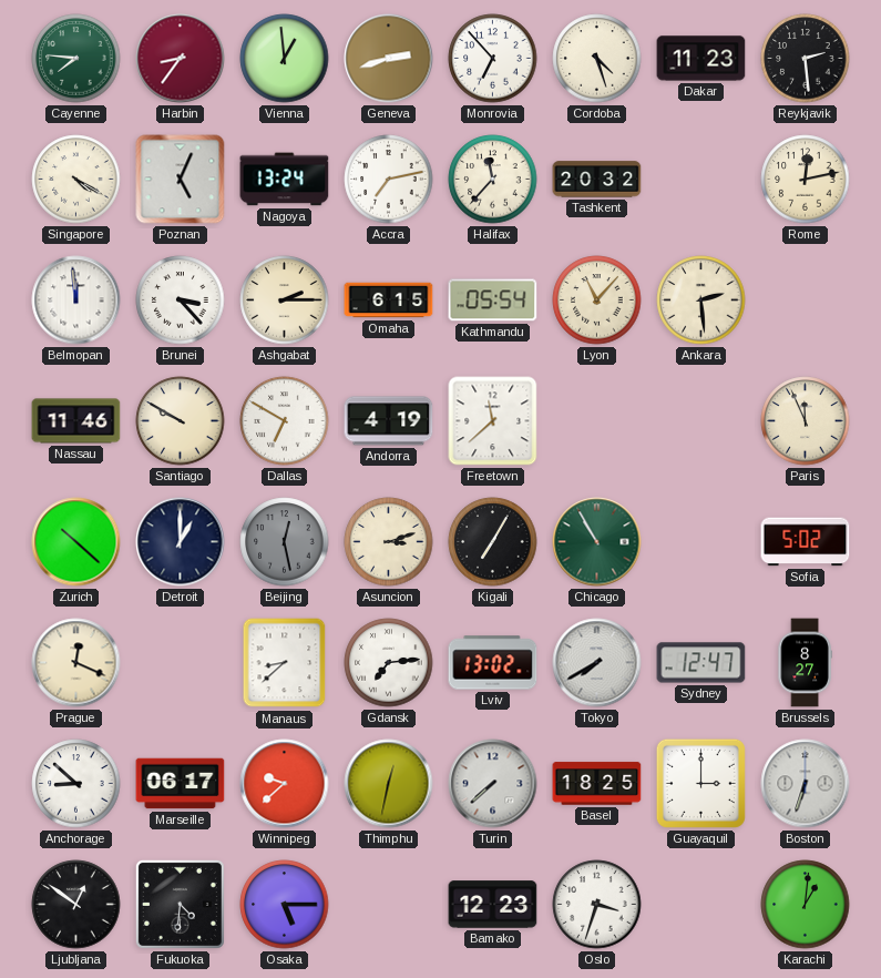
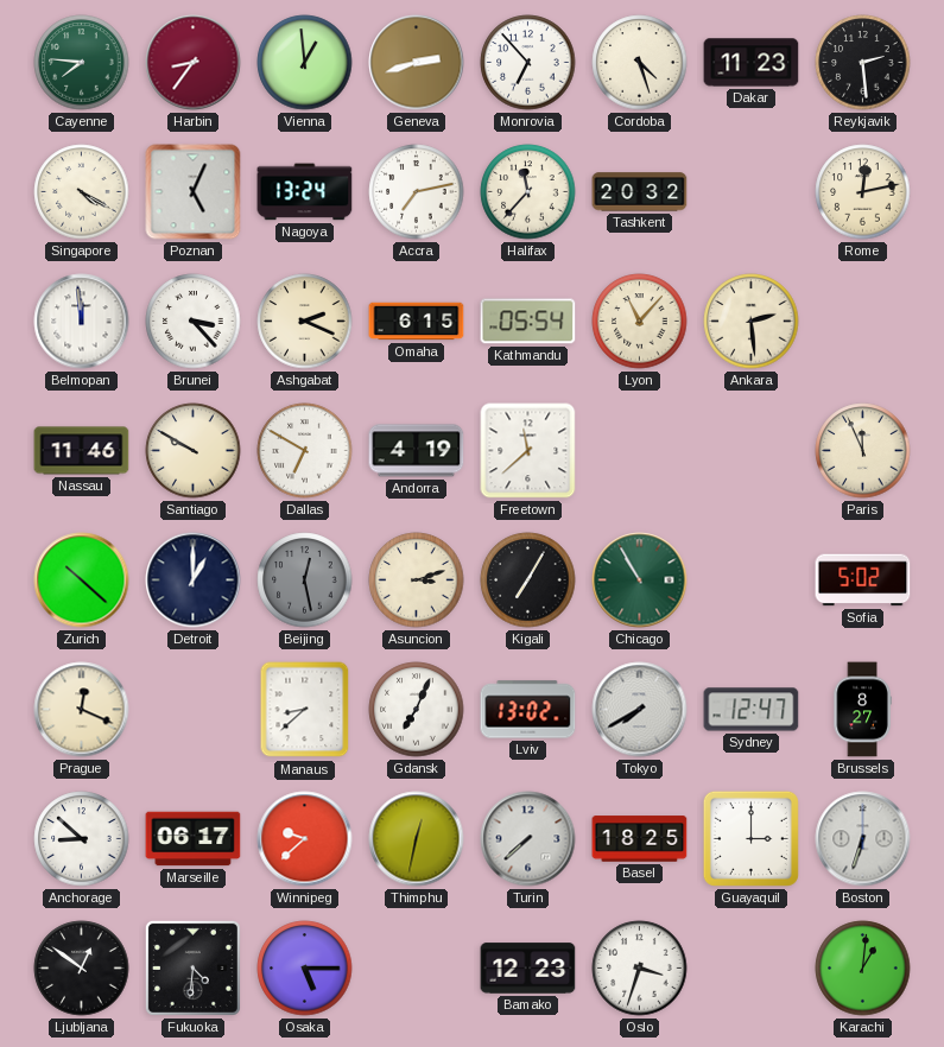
Ashgabat: 2:15 -> 2:19
Gdansk: 7:14 -> 7:04
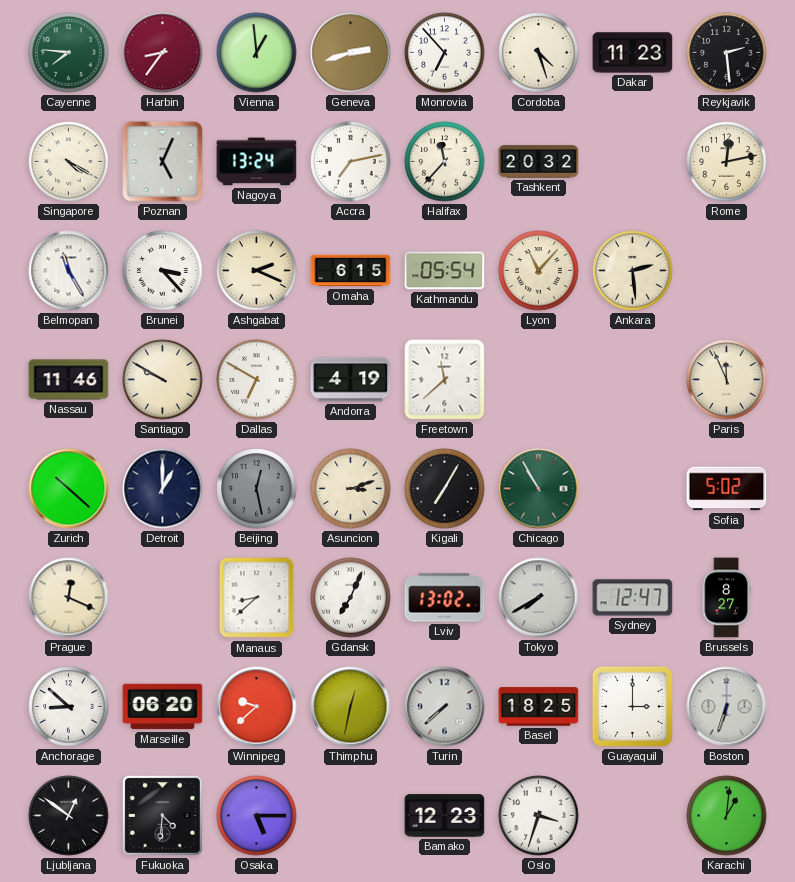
Belmopan: 11:59 -> 11:25
Marseille: 06:17 -> 06:20
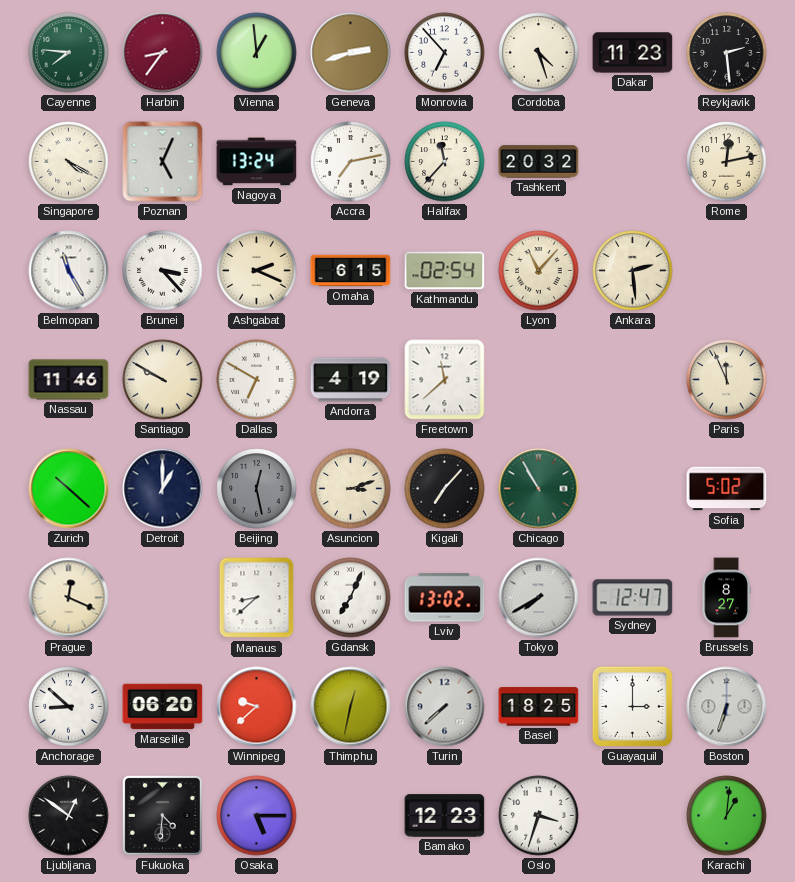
Kathmandu: 05:54 -> 02:54
Kigali: 7:05 -> 7:07
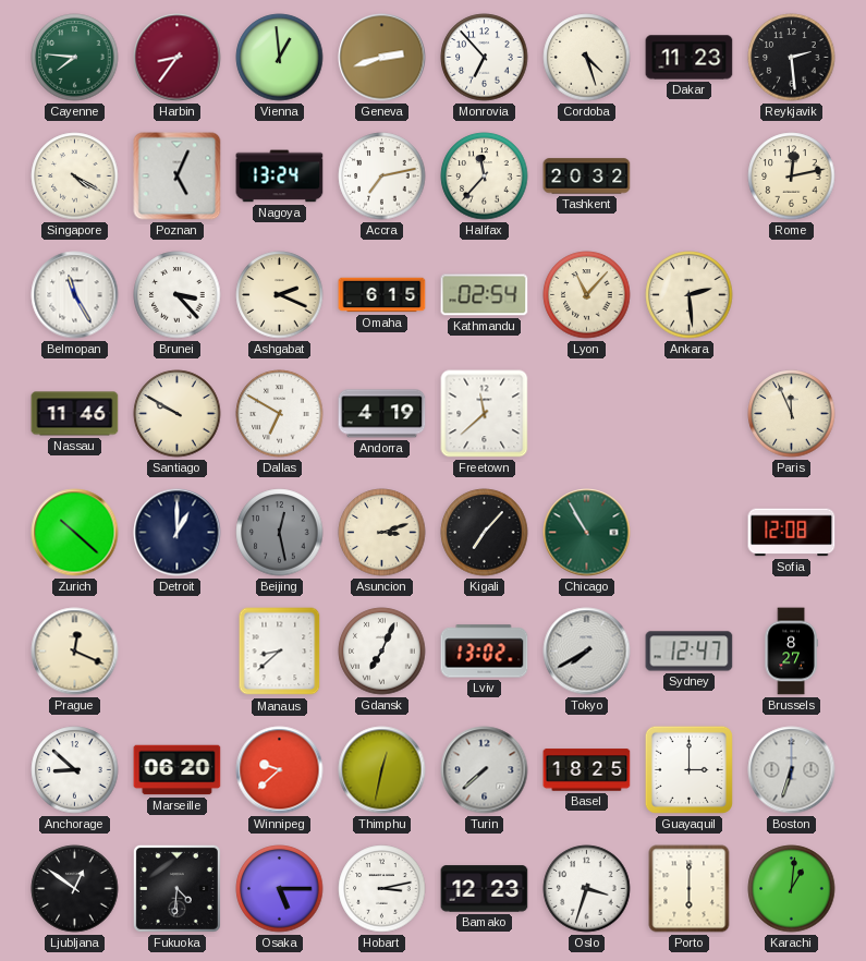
Sofia: 5:02 -> 12:08
Hobart: none -> 3:13
Porto: none -> 6:00
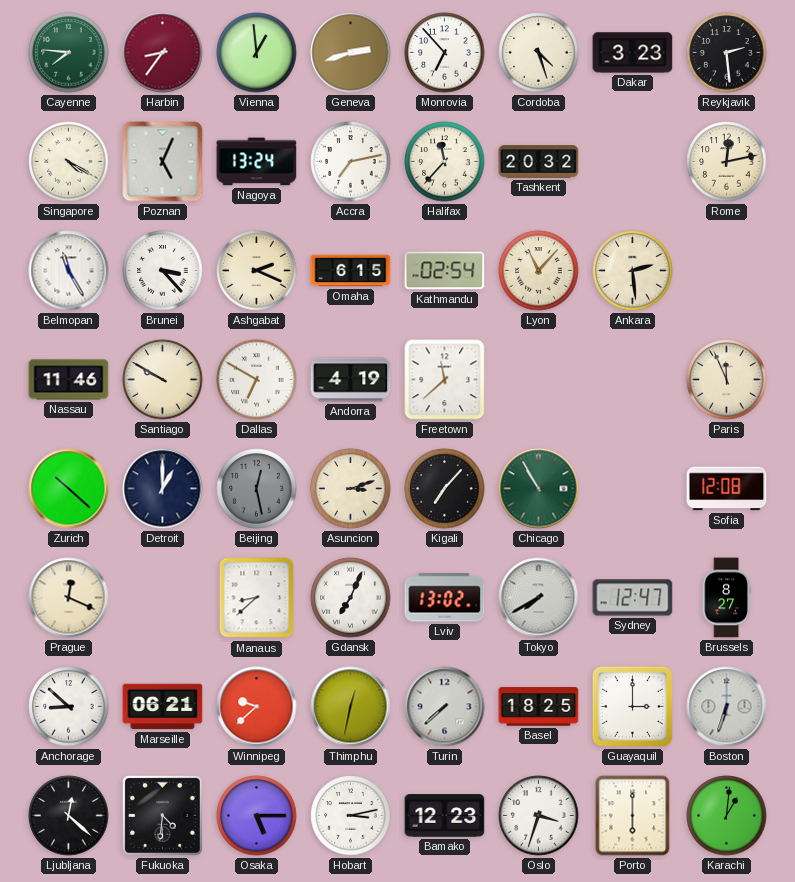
Dakar: 11:23 -> 3:23
Marseille: 06:20 -> 06:21
Ljubljana: 12:51 -> 12:22
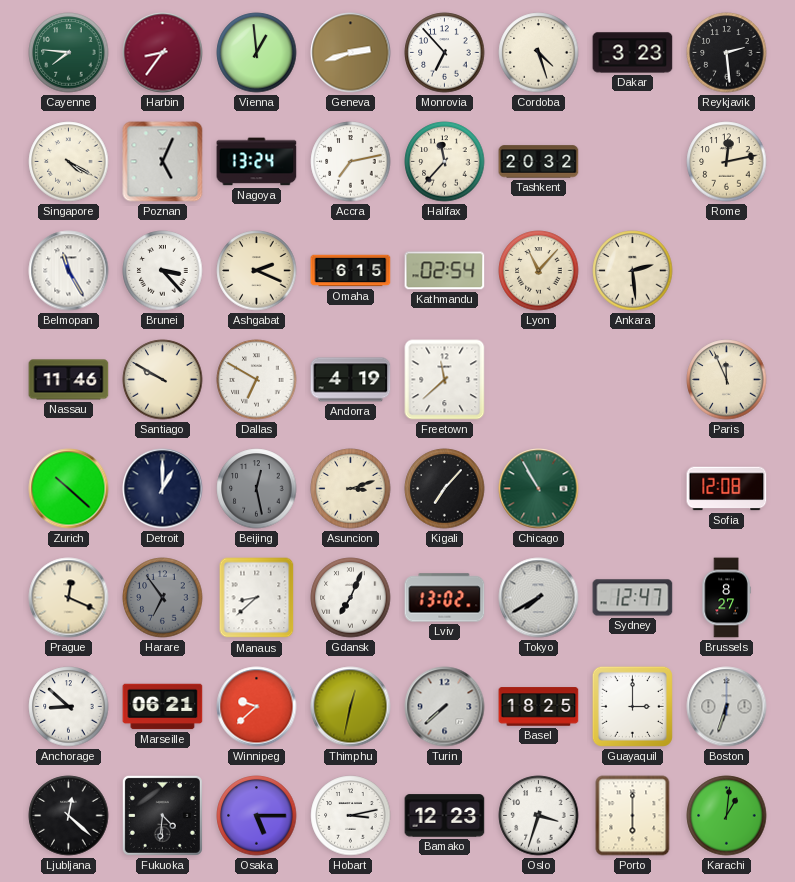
Harare: none -> 6:54
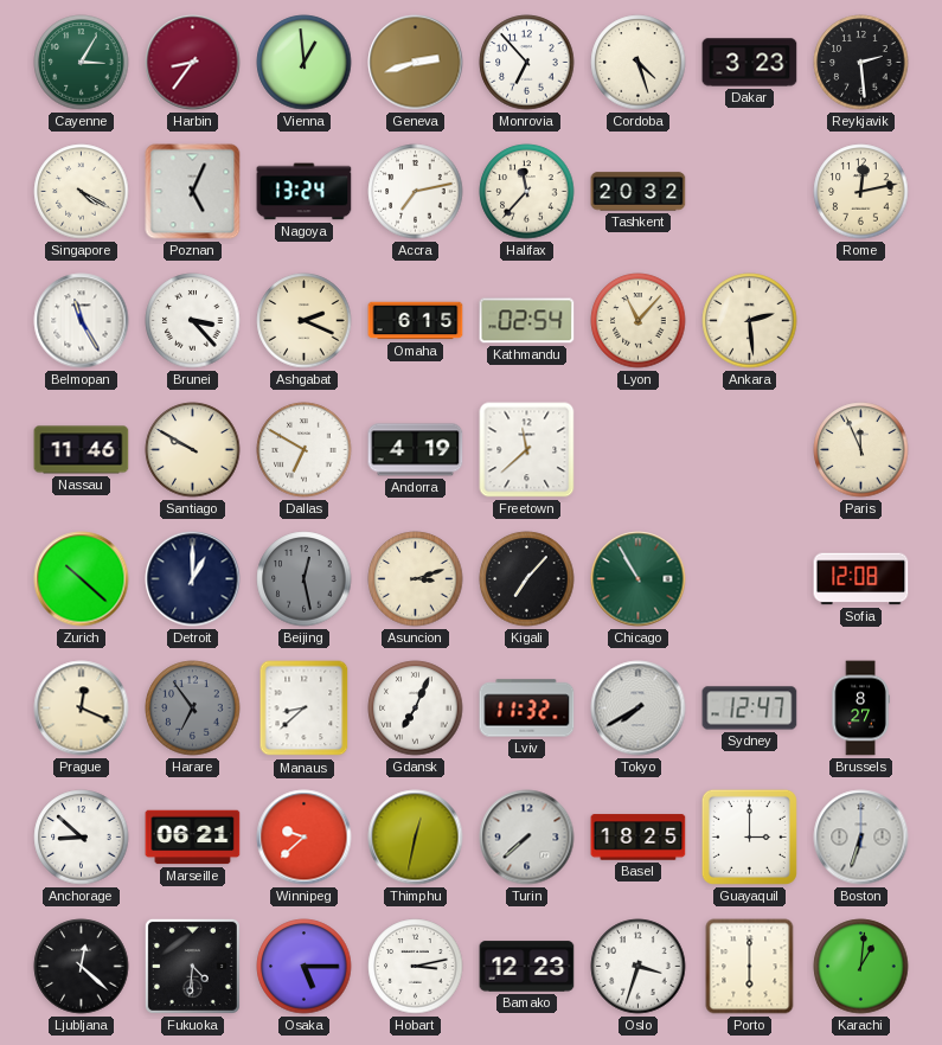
Cayenne: 7:46 -> 3:05
Lviv: 13:02 -> 11:32
